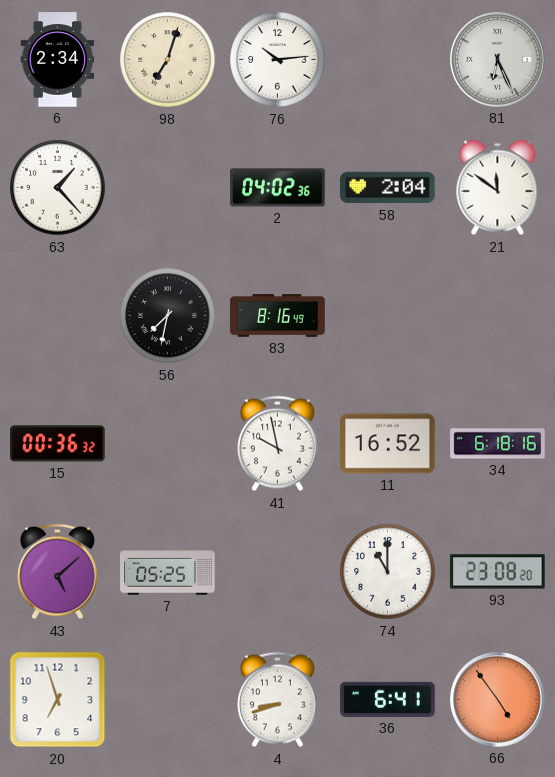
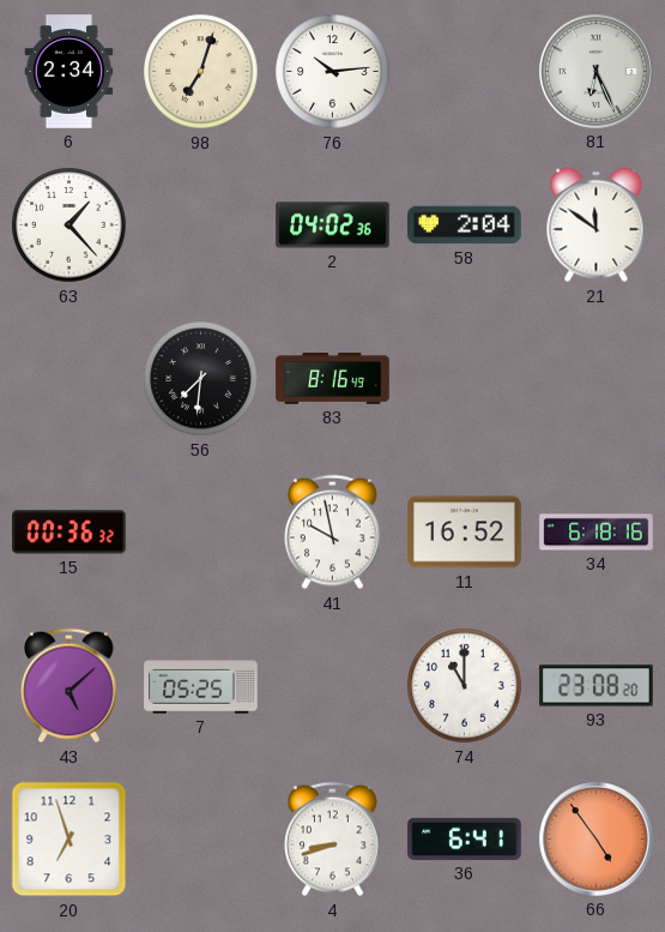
56: 7:32 -> 7:31
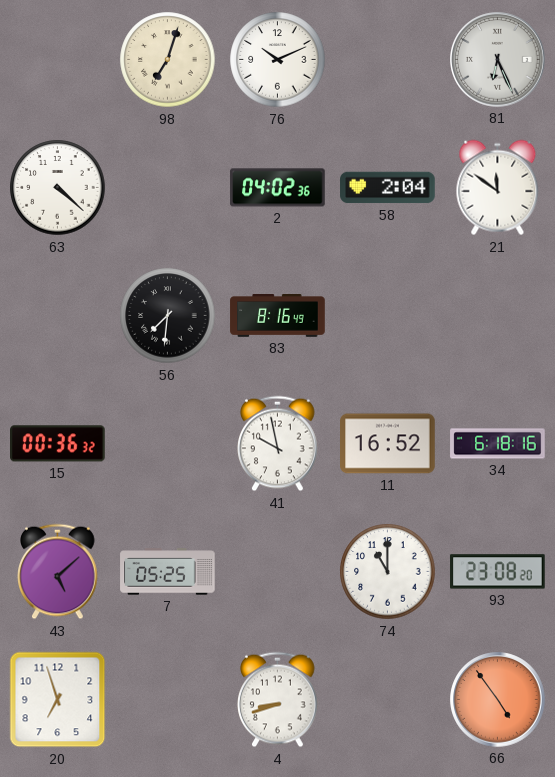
6: 2:34 -> none
76: 10:14 -> 10:11
63: 1:23 -> 4:22
36: 6:41 -> none
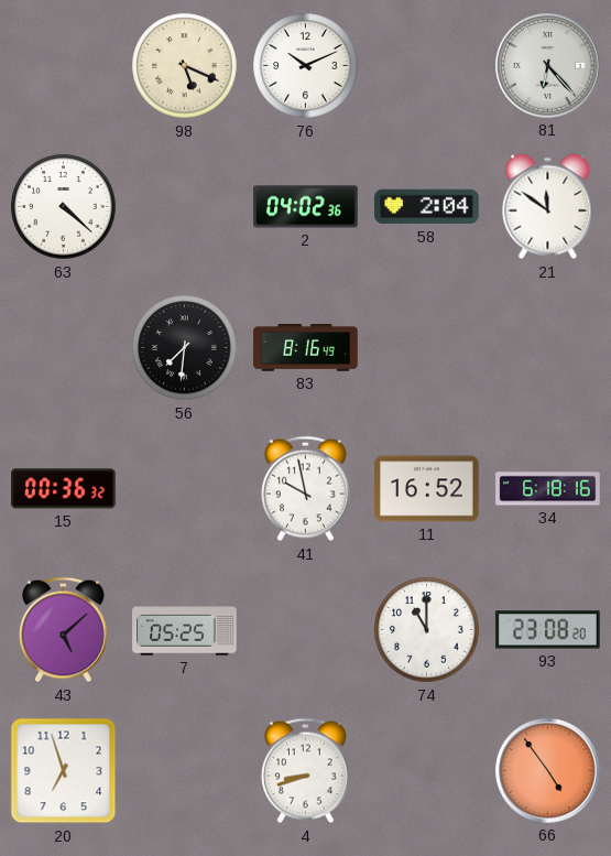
98: 7:03 -> 5:19
81: 6:26 -> 6:23
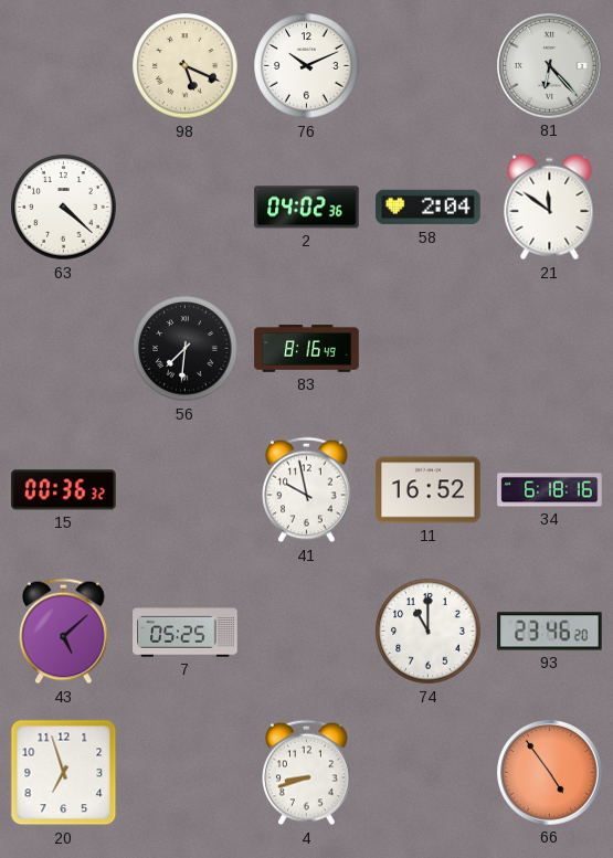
93: 23:08 -> 23:46
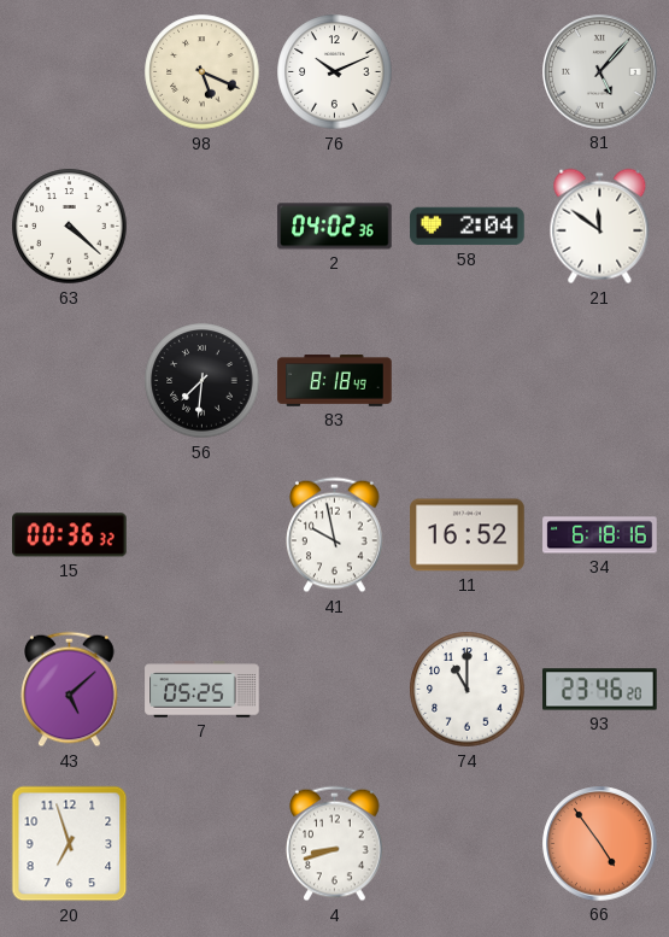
81: 6:23 -> 5:07
83: 8:16 -> 8:18
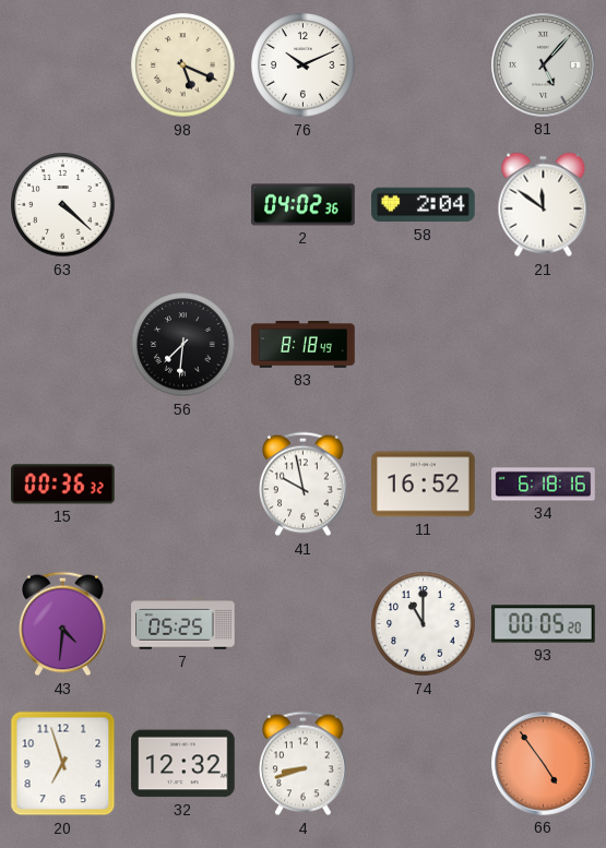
43: 5:08 -> 4:31
93: 23:46 -> 00:05
32: none -> 12:32
